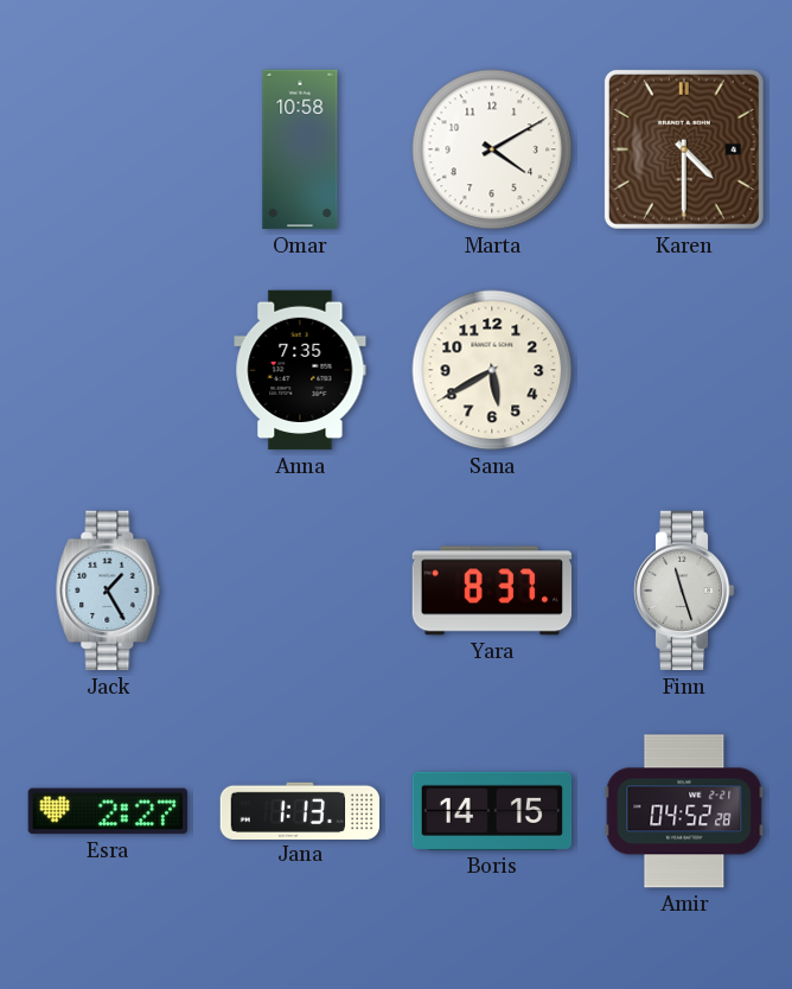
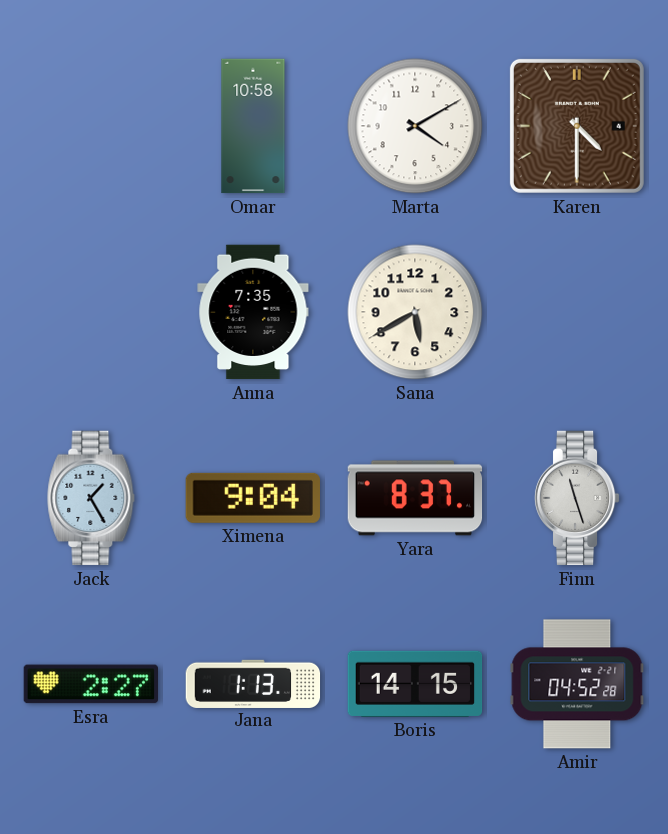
Ximena: none -> 9:04
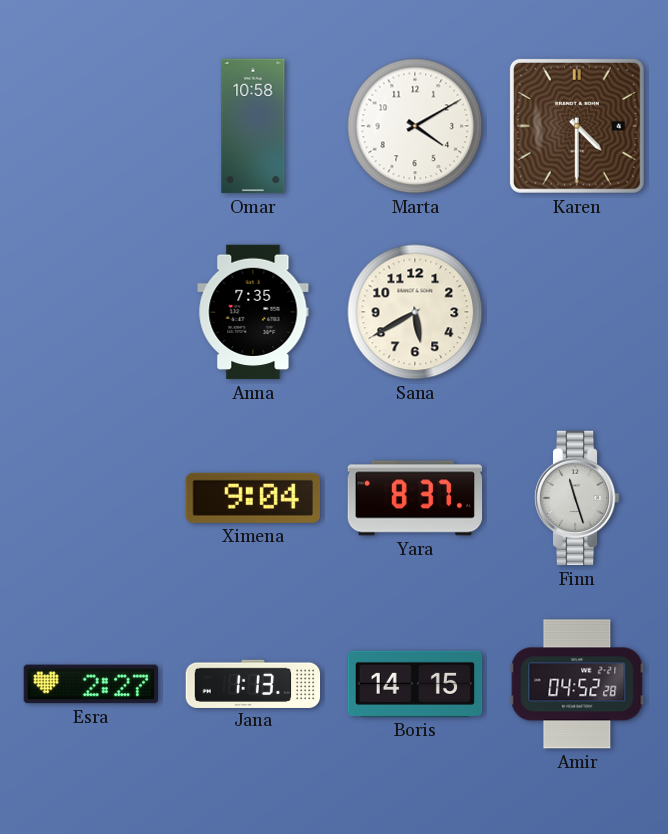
Jack: 1:25 -> none
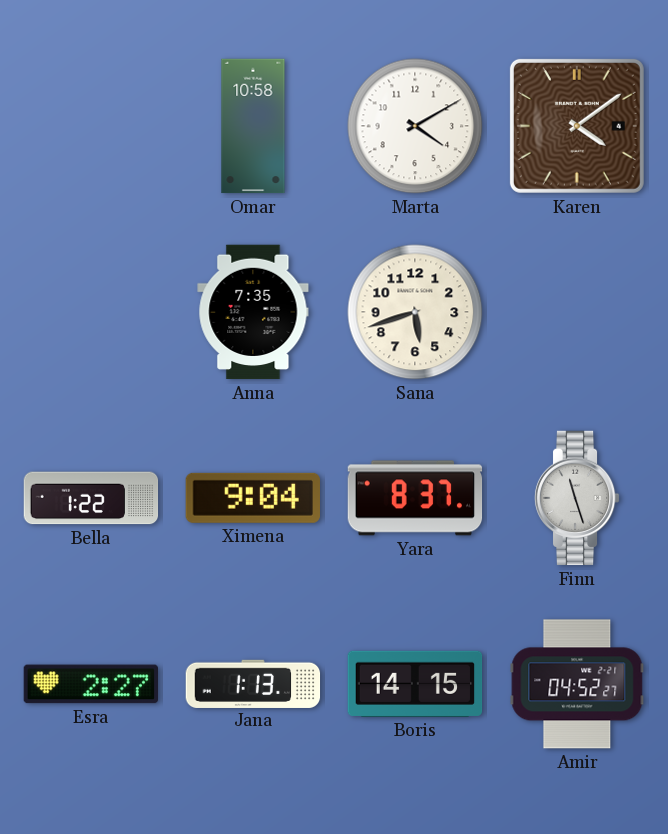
Karen: 4:30 -> 4:09
Sana: 5:40 -> 5:42
Bella: none -> 1:22
Amir: 04:52:28 -> 04:52:27
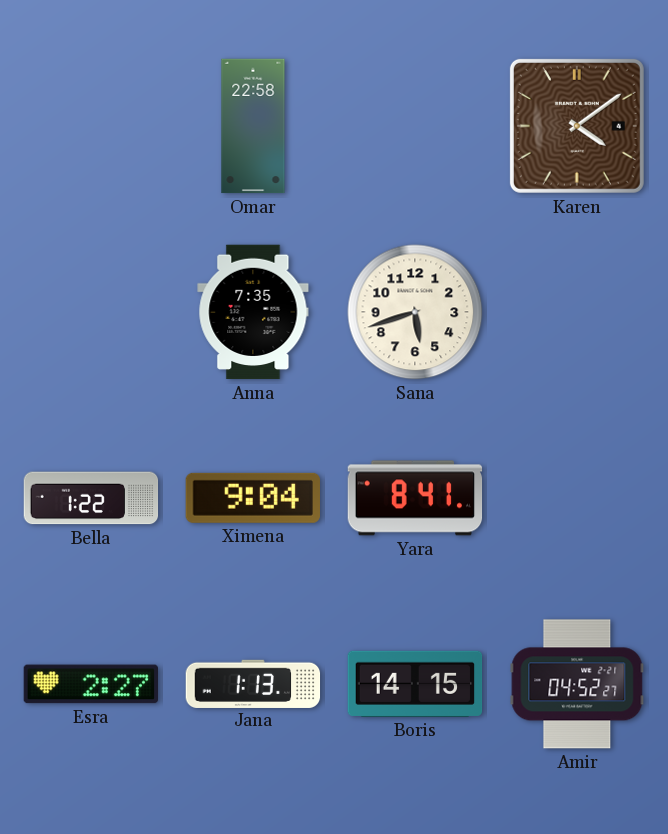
Omar: 10:58 -> 22:58
Marta: 4:10 -> none
Yara: 8:37 -> 8:41
Finn: 11:27 -> none
